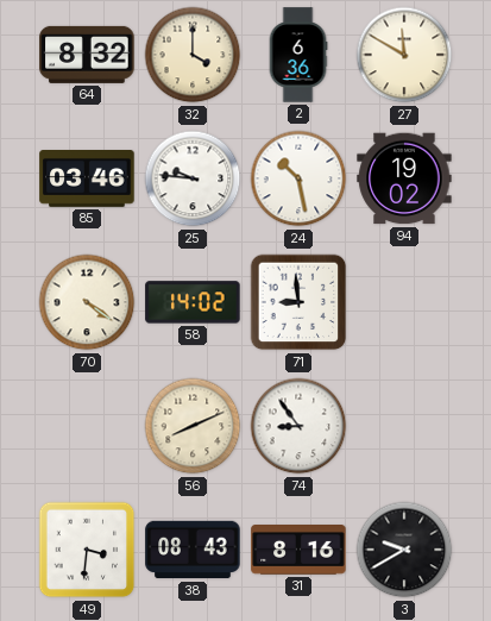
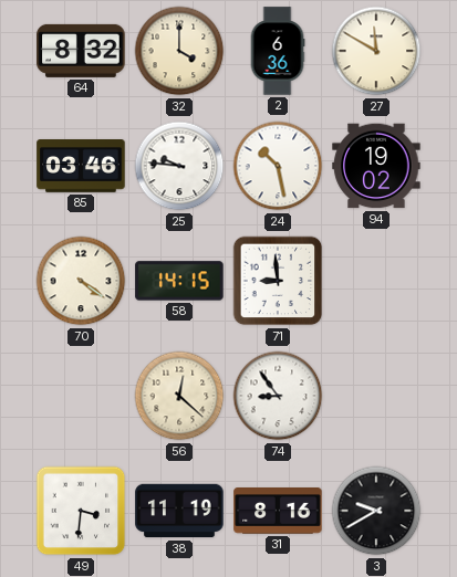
58: 14:02 -> 14:15
56: 8:11 -> 12:22
38: 08:43 -> 11:19
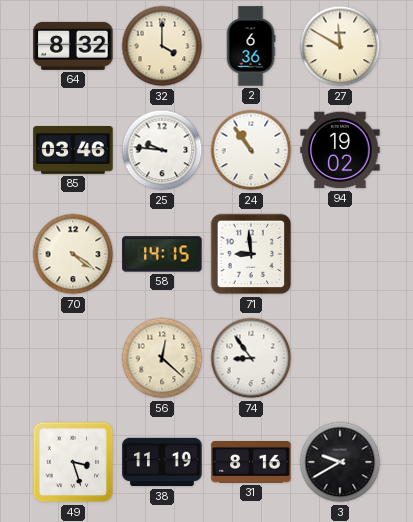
24: 10:28 -> 10:54
49: 3:31 -> 3:27
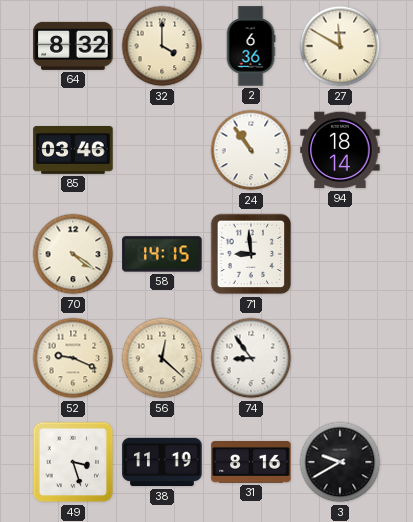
25: 9:46 -> none
94: 19:02 -> 18:14
52: none -> 9:19
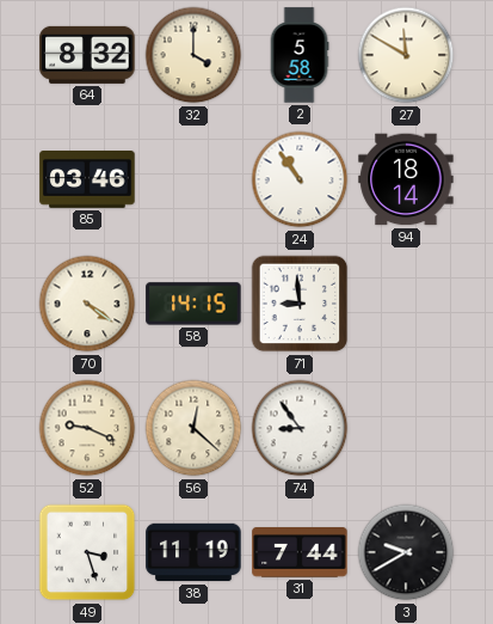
2: 6:36 -> 5:58
31: 8:16 -> 7:44
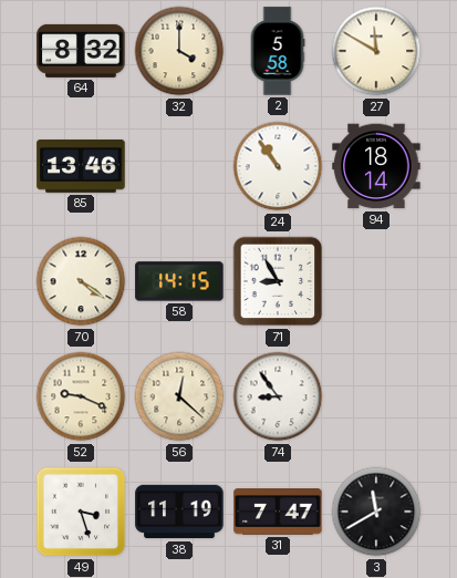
85: 03:46 -> 13:46
71: 8:59 -> 8:55
31: 7:44 -> 7:47
3: 9:40 -> 11:40
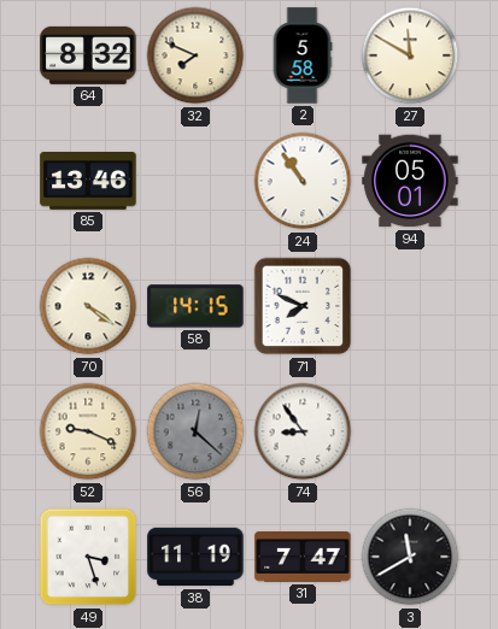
32: 4:00 -> 7:49
94: 18:14 -> 05:01
71: 8:55 -> 7:49
56 dial: cream -> grey
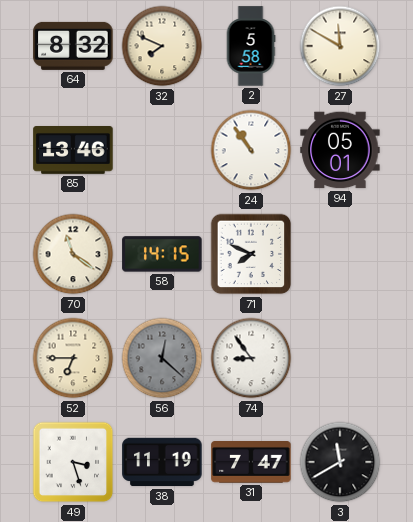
70: 4:21 -> 11:21
52: 9:19 -> 6:45
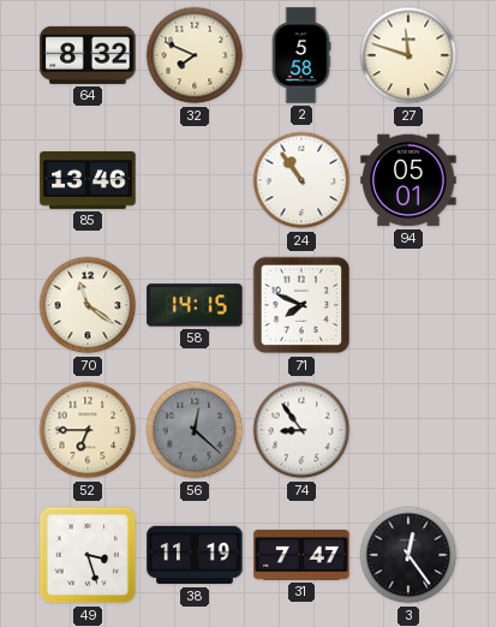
27: 11:50 -> 11:48
3: 11:40 -> 12:24
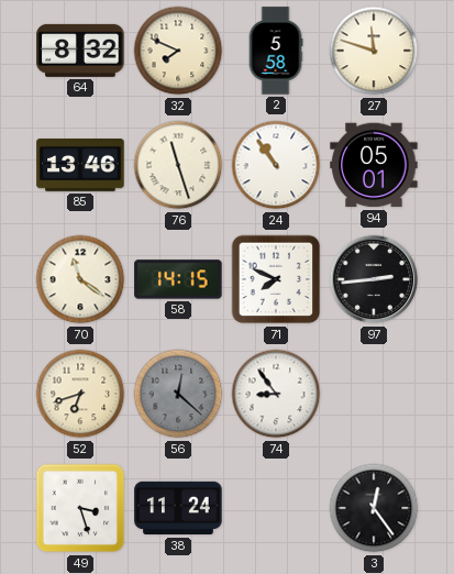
76: none -> 11:27
97: none -> 2:44
52: 6:45 -> 6:42
38: 11:19 -> 11:24
31: 7:47 -> none
